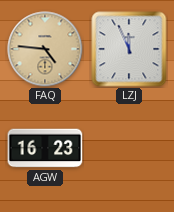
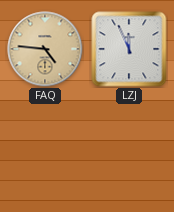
AGW: 16:23 -> none
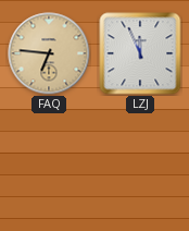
FAQ: 4:46 -> 6:46
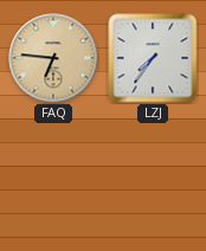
LZJ: 11:56 -> 7:36
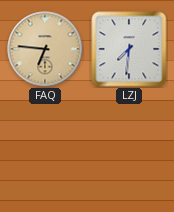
LZJ: 7:36 -> 7:31
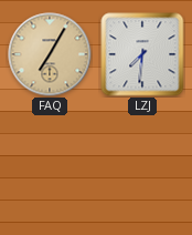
FAQ: 6:46 -> 7:05
